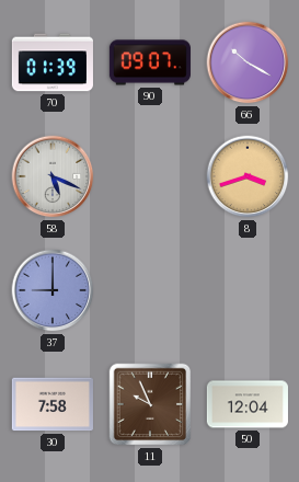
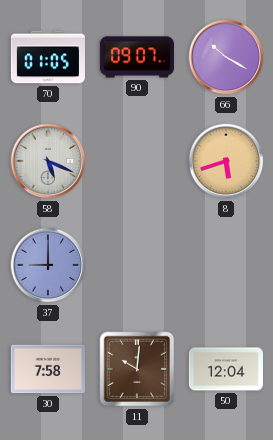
70: 01:39 -> 01:05
8: 3:42 -> 5:42
11: 9:56 -> 10:01
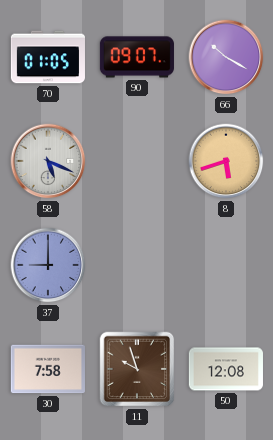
11: 10:01 -> 9:57
50: 12:04 -> 12:08
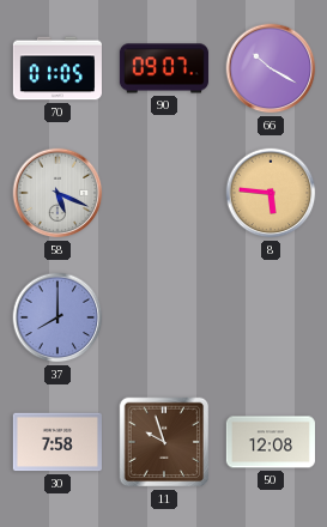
8: 5:42 -> 5:46
37: 9:00 -> 8:00
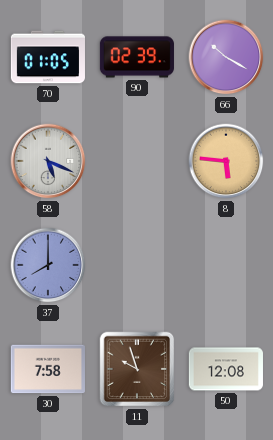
90: 09:07 -> 02:39
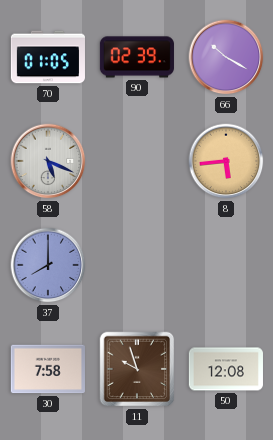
8: 5:46 -> 5:44
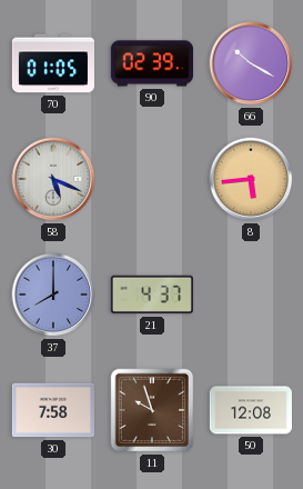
21: none -> 4:37
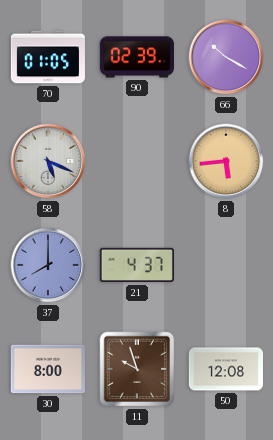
30: 7:58 -> 8:00
